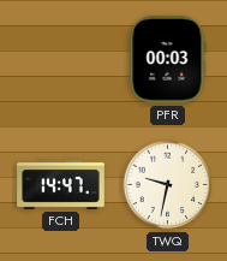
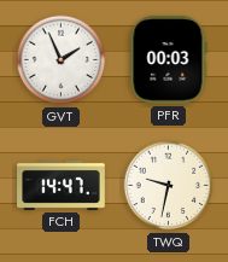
GVT: none -> 1:56
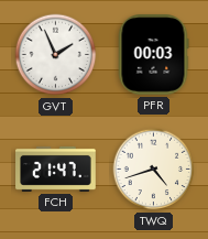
FCH: 14:47 -> 21:47
TWQ: 9:32 -> 4:42
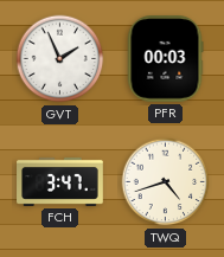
FCH: 21:47 -> 3:47
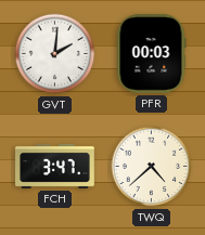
GVT: 1:56 -> 2:01
TWQ: 4:42 -> 4:38
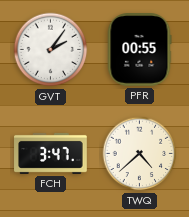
GVT: 2:01 -> 2:06
PFR: 00:03 -> 00:55
